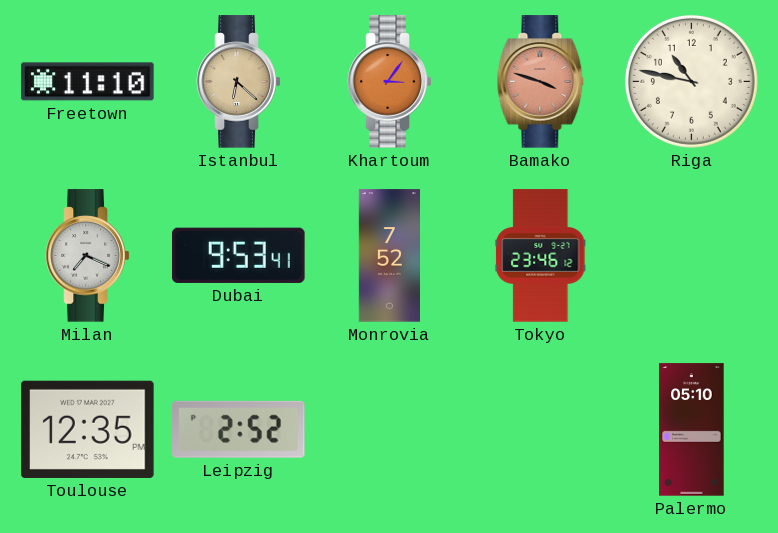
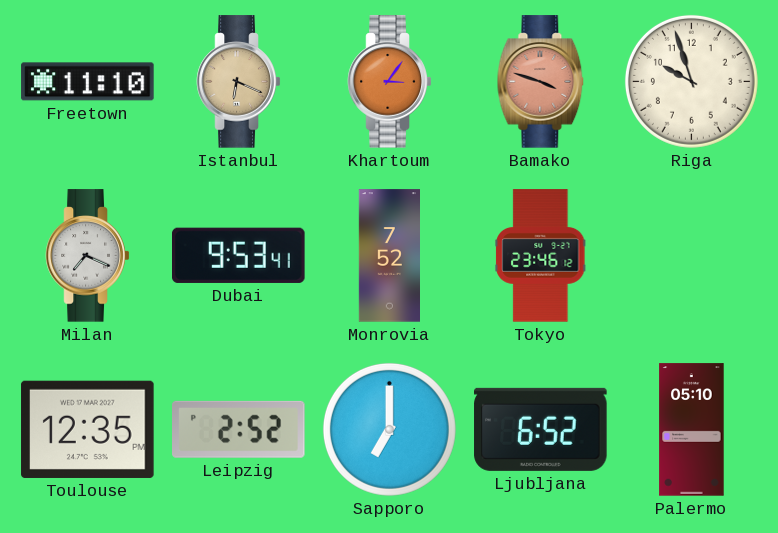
Istanbul: 6:22 -> 6:19
Riga: 10:47 -> 9:57
Sapporo: none -> 7:00
Ljubljana: none -> 6:52
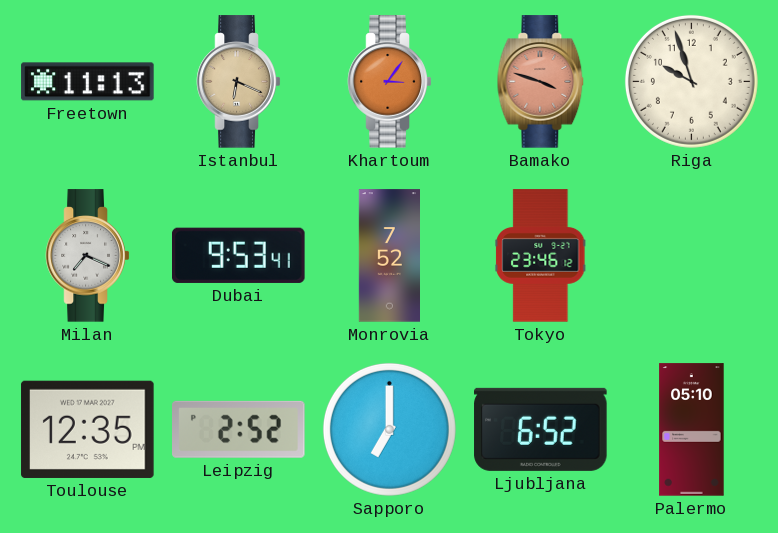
Freetown: 11:10 -> 11:13
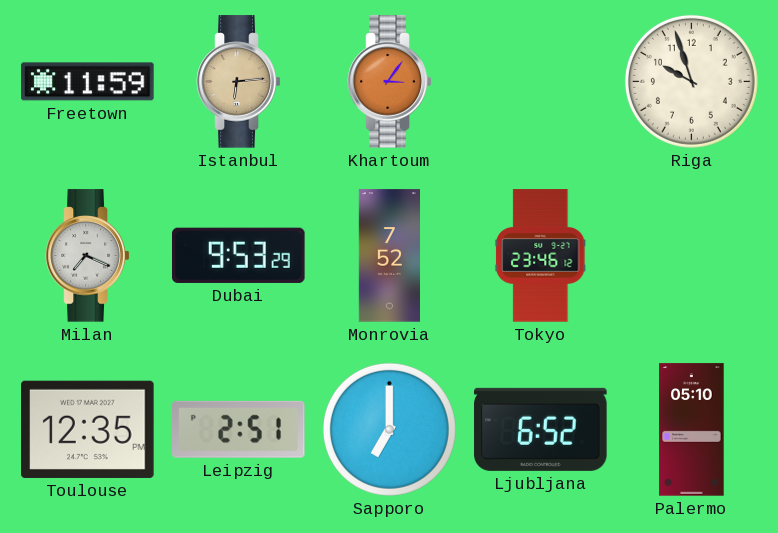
Freetown: 11:13 -> 11:59
Istanbul: 6:19 -> 6:14
Bamako: 3:48 -> none
Dubai: 9:53:41 -> 9:53:29
Leipzig: 2:52 -> 2:51
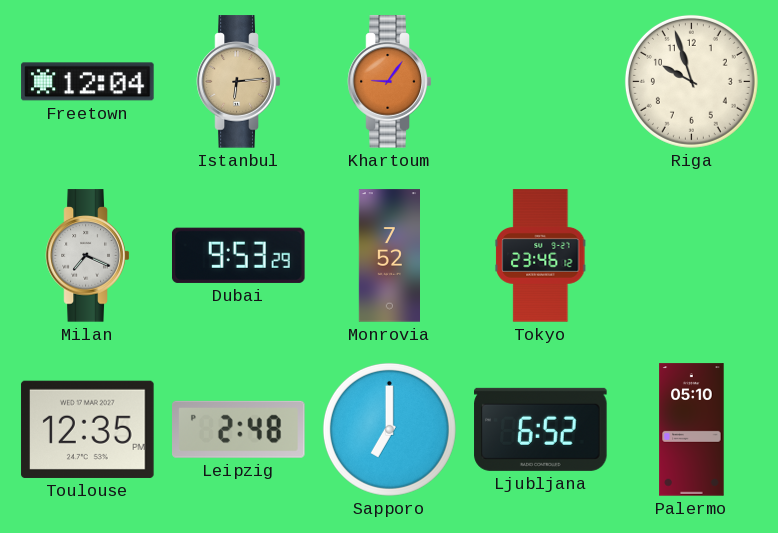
Freetown: 11:59 -> 12:04
Khartoum: 3:06 -> 9:06
Leipzig: 2:51 -> 2:48
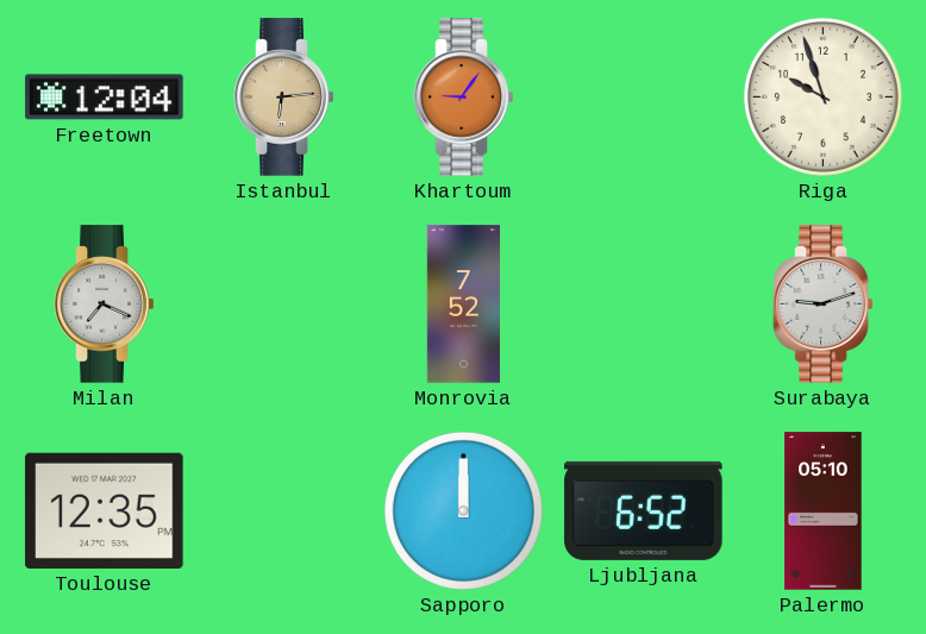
Dubai: 9:53 -> none
Tokyo: 23:46 -> none
Surabaya: none -> 9:12
Leipzig: 2:48 -> none
Sapporo: 7:00 -> 12:00
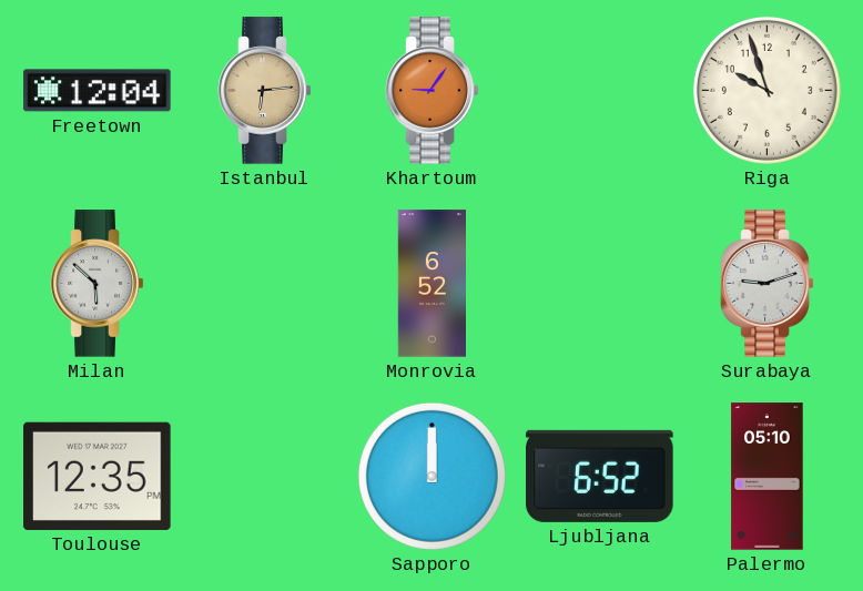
Milan: 7:19 -> 5:52
Monrovia: 7:52 -> 6:52
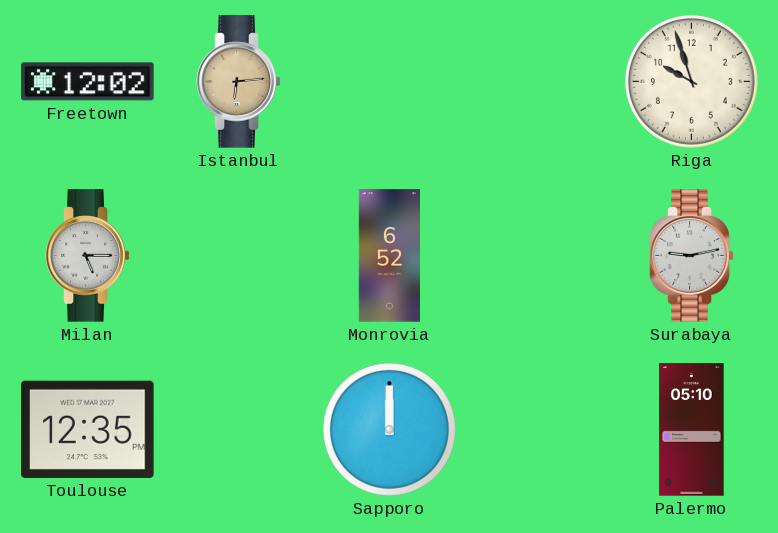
Freetown: 12:04 -> 12:02
Khartoum: 9:06 -> none
Milan: 5:52 -> 5:15
Surabaya: 9:12 -> 9:13
Ljubljana: 6:52 -> none
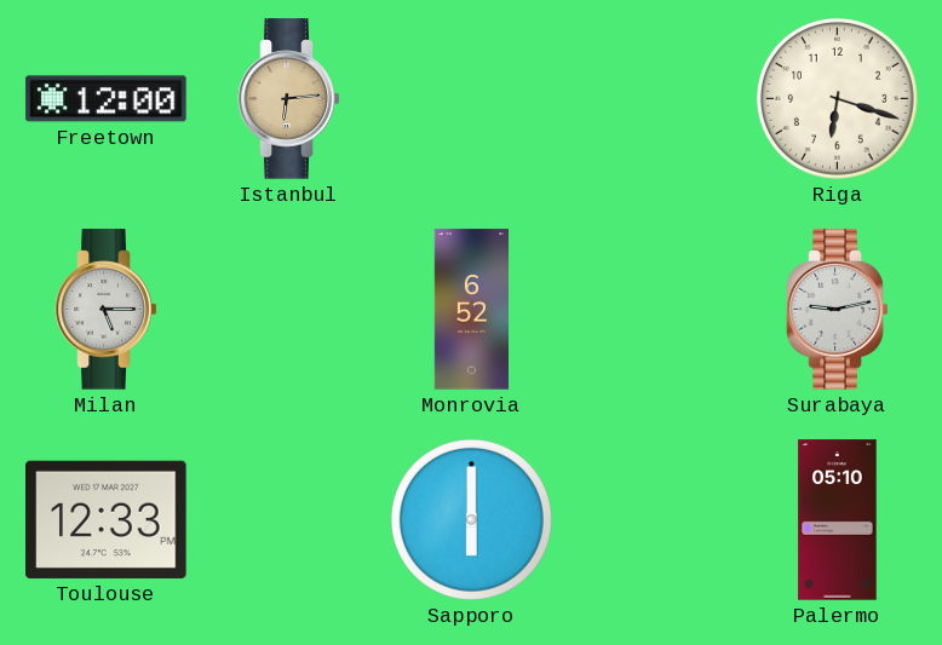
Freetown: 12:02 -> 12:00
Riga: 9:57 -> 6:18
Toulouse: 12:35 -> 12:33
Sapporo: 12:00 -> 6:00
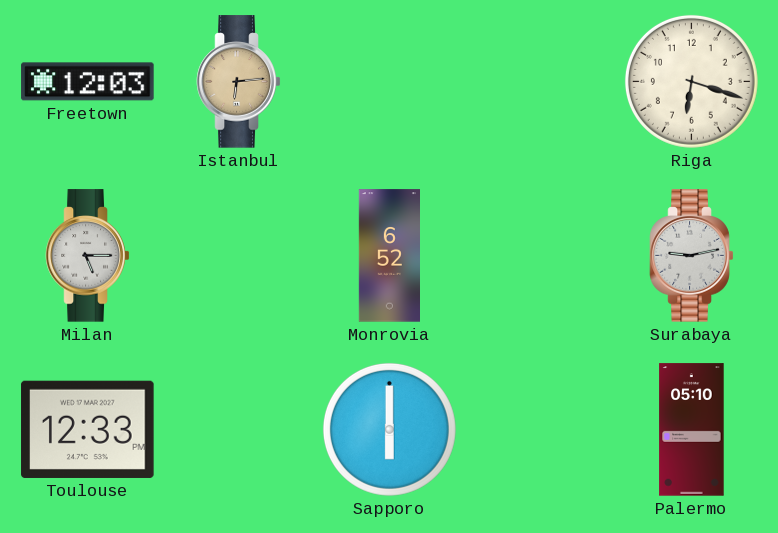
Freetown: 12:00 -> 12:03
